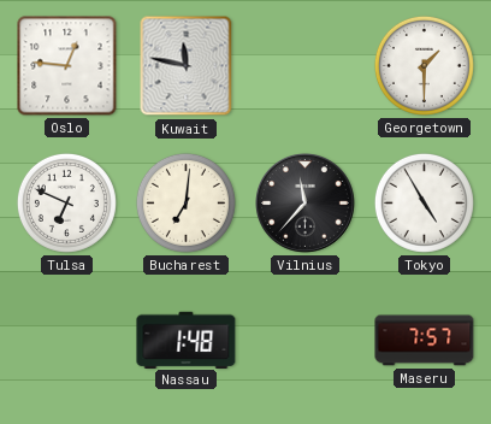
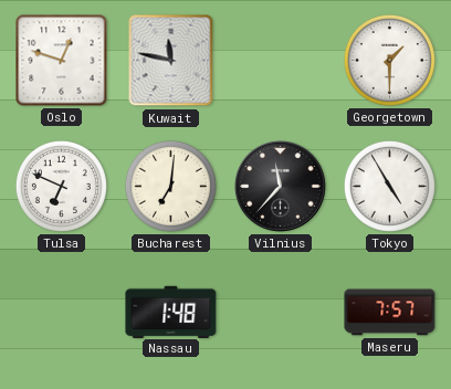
Oslo: 12:46 -> 12:48
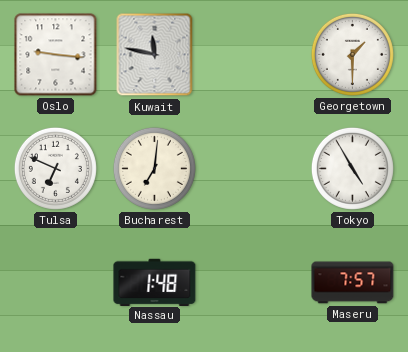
Oslo: 12:48 -> 9:16
Vilnius: 11:37 -> none
